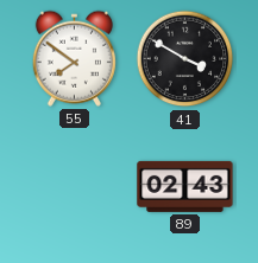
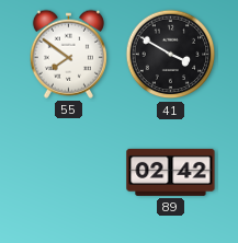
89: 02:43 -> 02:42
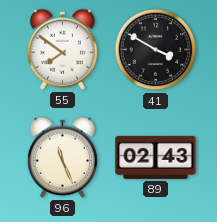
96: none -> 11:26
89: 02:42 -> 02:43
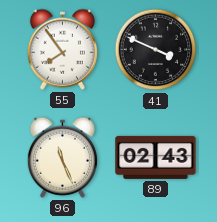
55: 7:51 -> 7:54
41: 3:50 -> 3:49
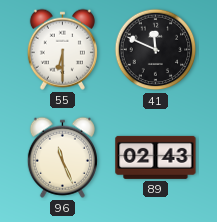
55: 7:54 -> 6:30
41: 3:49 -> 11:49
